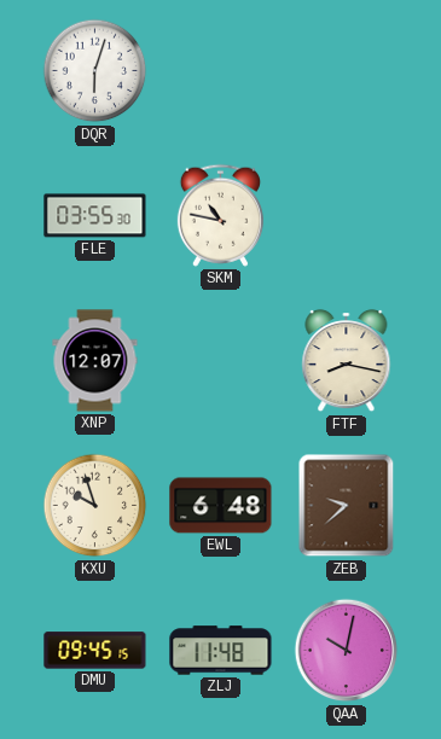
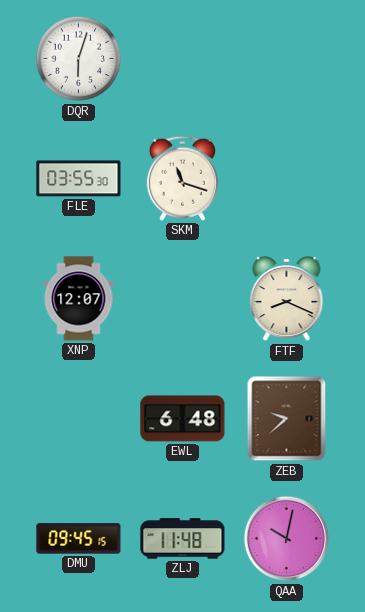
SKM: 10:47 -> 11:18
FTF: 8:17 -> 8:19
KXU: 9:57 -> none
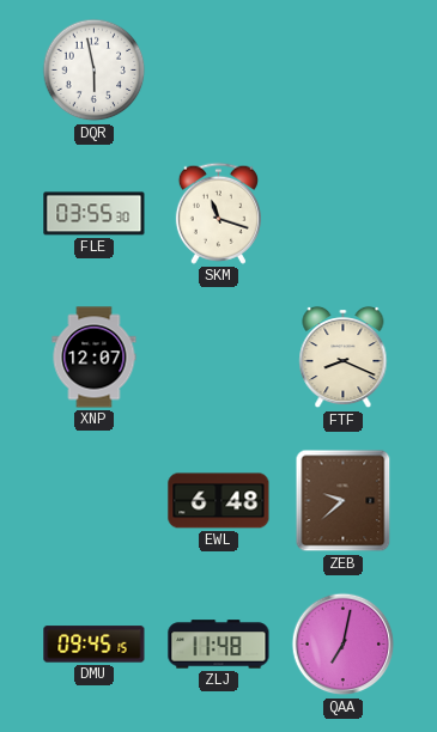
DQR: 6:03 -> 5:58
QAA: 10:02 -> 7:02
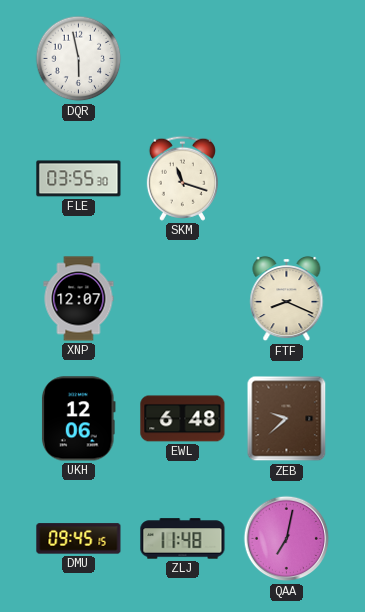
UKH: none -> 12:06
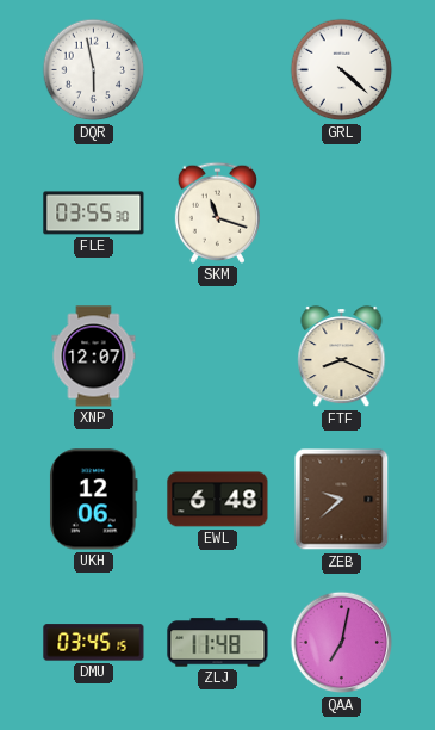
GRL: none -> 4:22
DMU: 09:45 -> 03:45
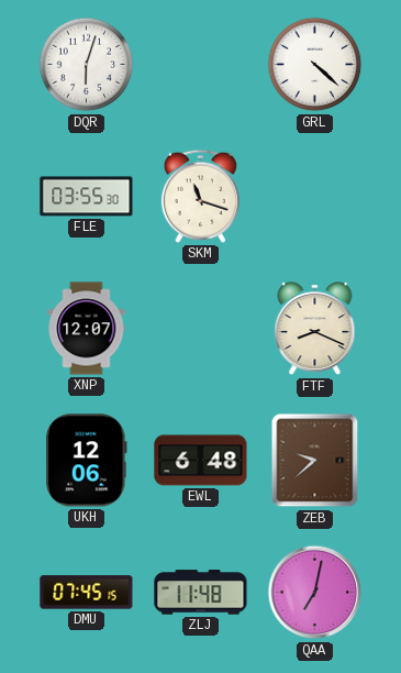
DQR: 5:58 -> 6:03
DMU: 03:45 -> 07:45
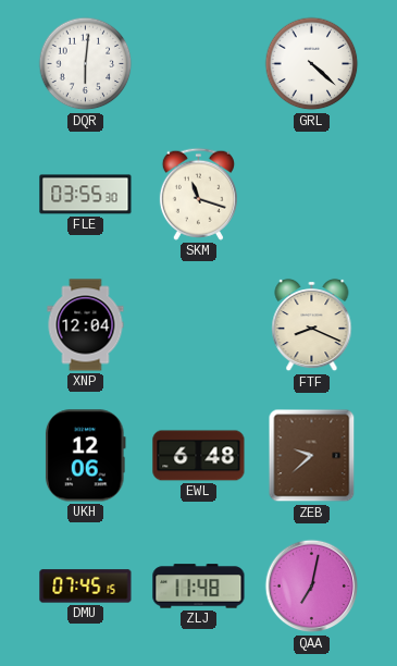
DQR: 6:03 -> 6:01
XNP: 12:07 -> 12:04
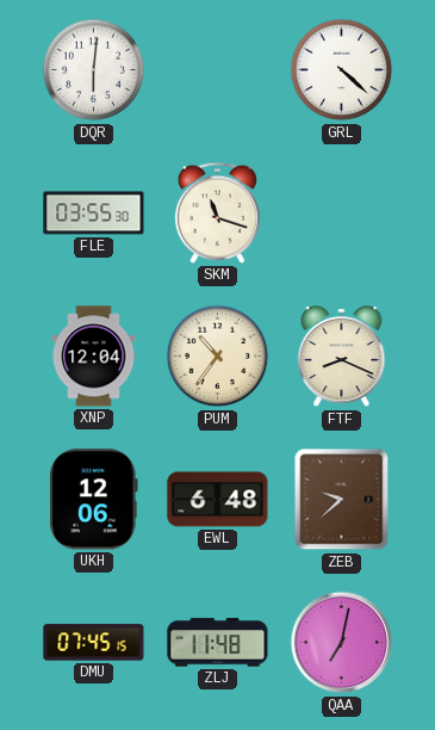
PUM: none -> 10:36
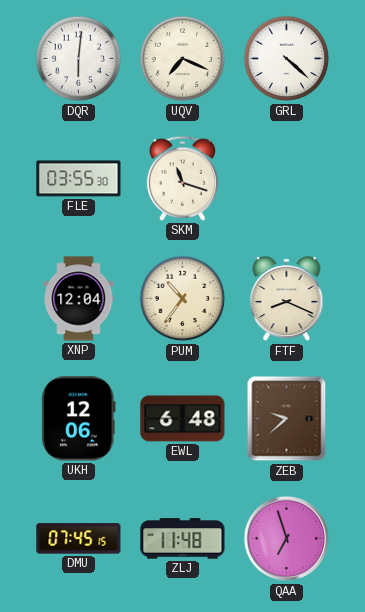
UQV: none -> 7:19
QAA: 7:02 -> 6:57
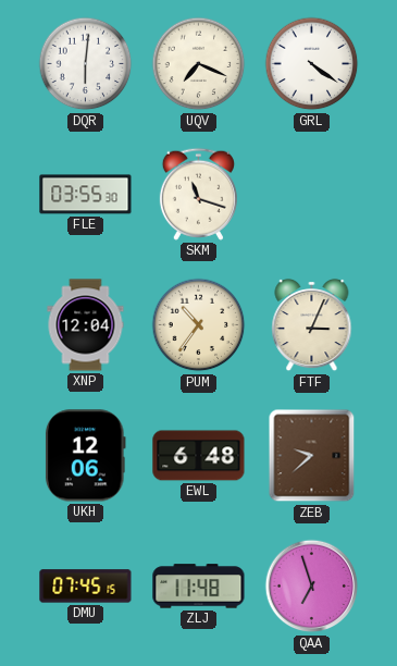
GRL: 4:22 -> 4:21
FTF: 8:19 -> 3:04
